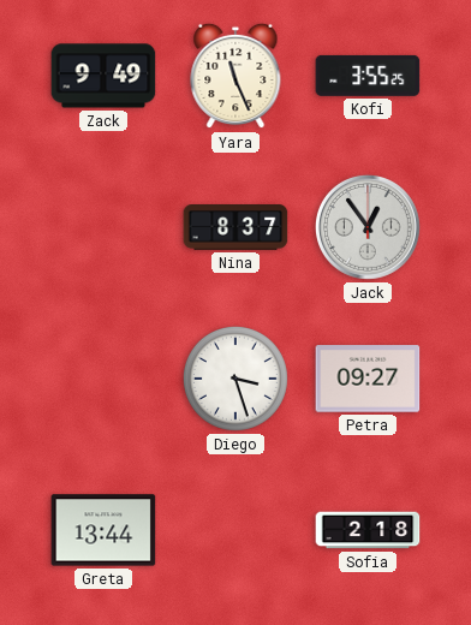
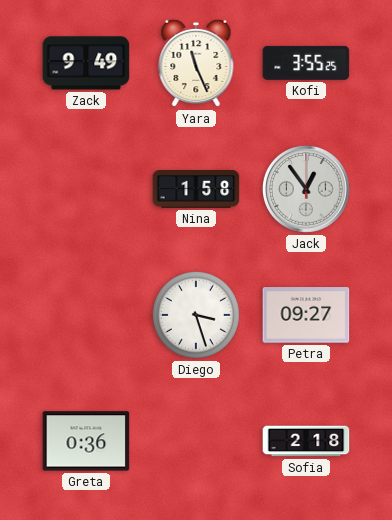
Nina: 8:37 -> 1:58
Greta: 13:44 -> 0:36
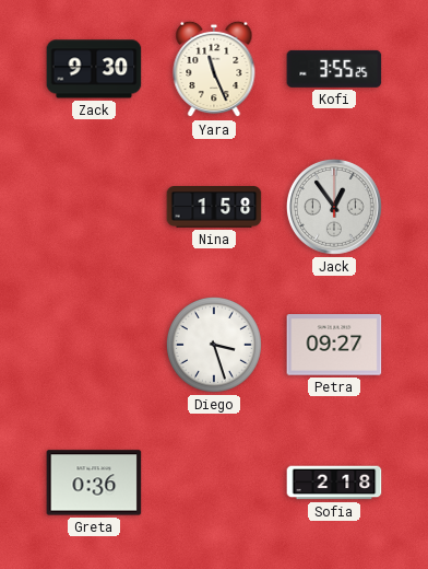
Zack: 9:49 -> 9:30
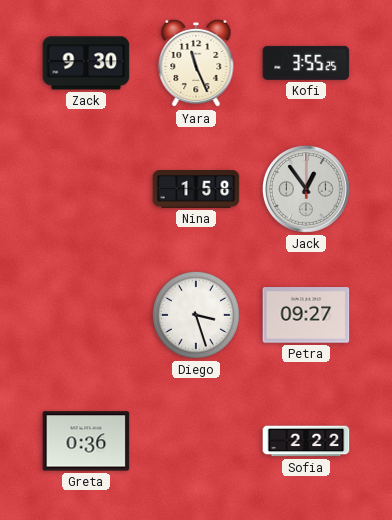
Sofia: 2:18 -> 2:22
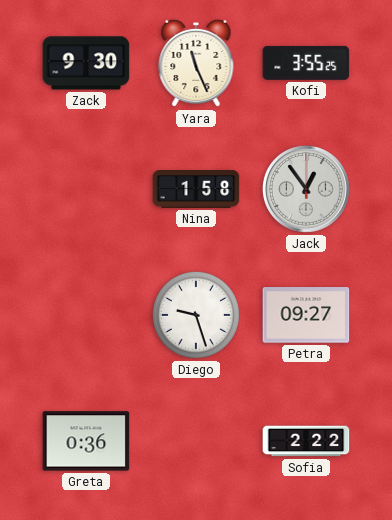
Diego: 3:27 -> 9:27
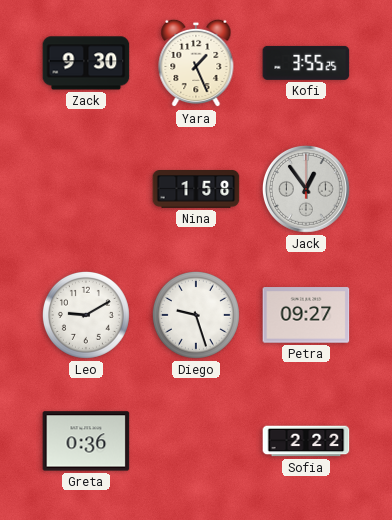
Yara: 11:26 -> 1:26
Leo: none -> 9:10
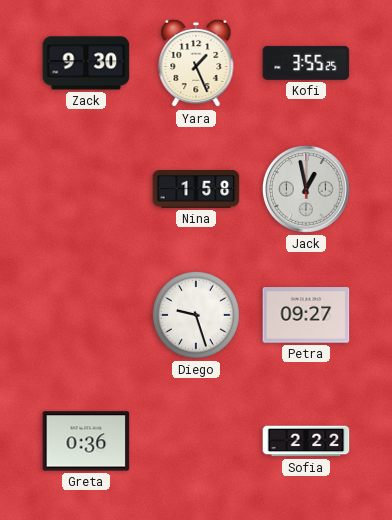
Jack: 12:54 -> 12:58
Leo: 9:10 -> none
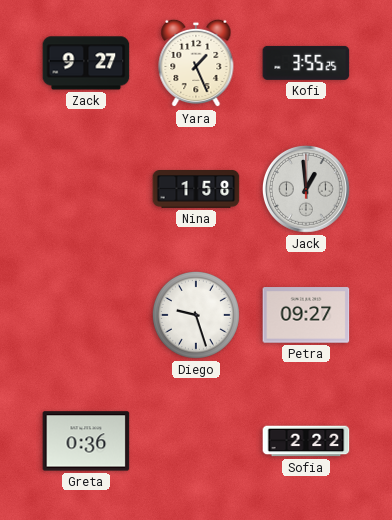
Zack: 9:30 -> 9:27
Jack: 12:58 -> 12:59
